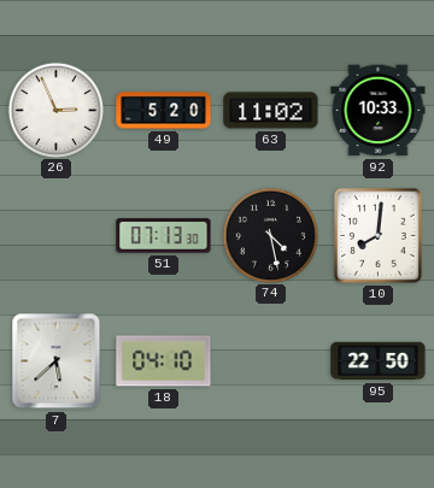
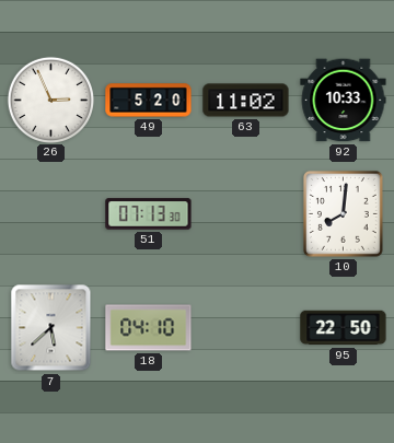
74: 4:28 -> none
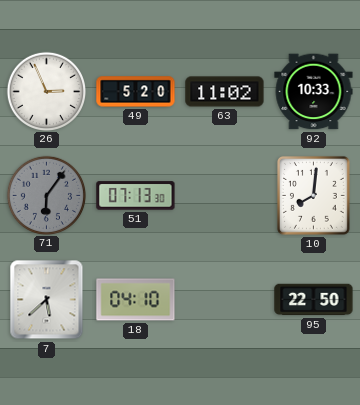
71: none -> 6:06
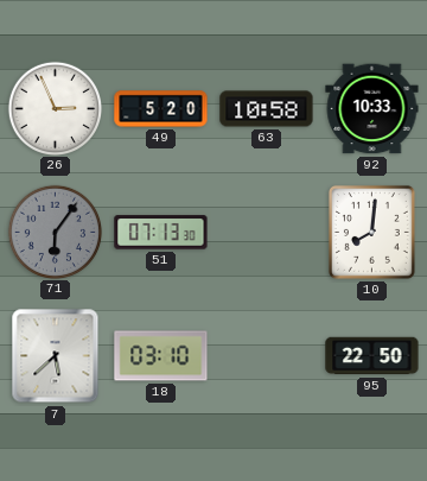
63: 11:02 -> 10:58
18: 04:10 -> 03:10
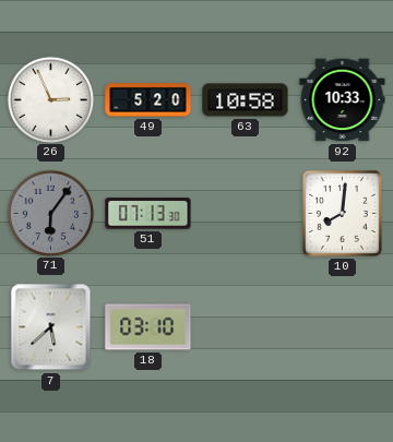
95: 22:50 -> none
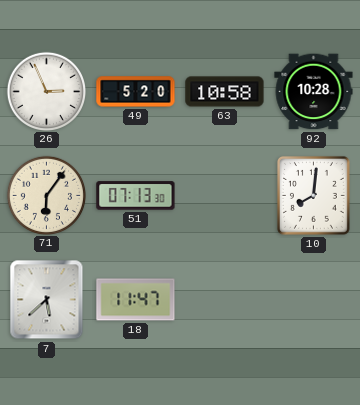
92: 10:33 -> 10:28
71 dial: grey -> cream
18: 03:10 -> 11:47
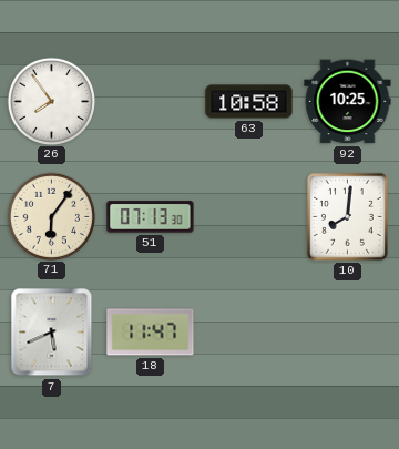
26: 2:56 -> 7:54
49: 5:20 -> none
92: 10:28 -> 10:25
7: 5:38 -> 5:41
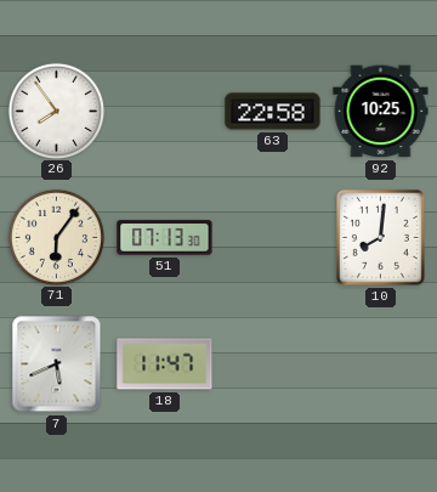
63: 10:58 -> 22:58
